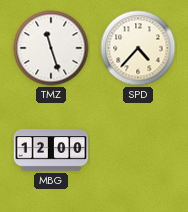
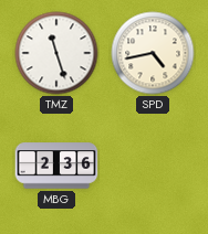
SPD: 4:37 -> 4:43
MBG: 12:00 -> 2:36
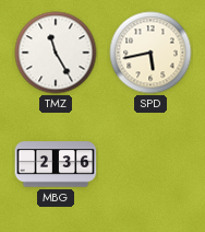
TMZ: 11:27 -> 11:25
SPD: 4:43 -> 5:43
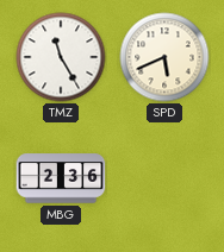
SPD: 5:43 -> 5:41
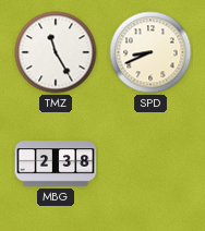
SPD: 5:41 -> 8:41
MBG: 2:36 -> 2:38
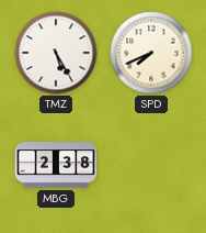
TMZ: 11:25 -> 5:25
SPD: 8:41 -> 7:41
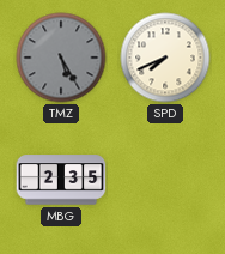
TMZ dial: white -> grey
MBG: 2:38 -> 2:35
